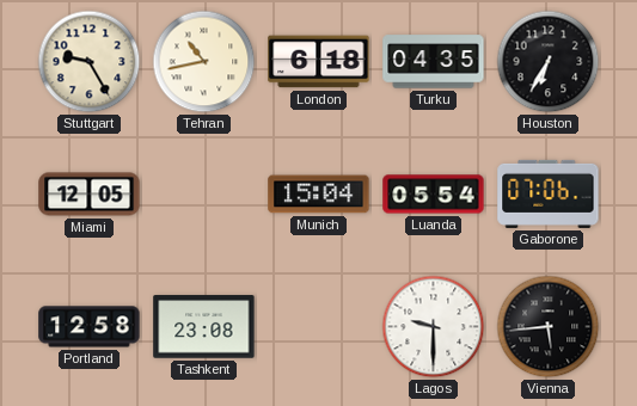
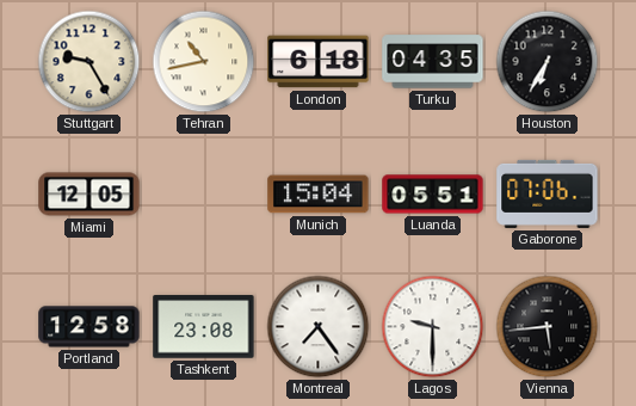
Luanda: 05:54 -> 05:51
Montreal: none -> 7:24
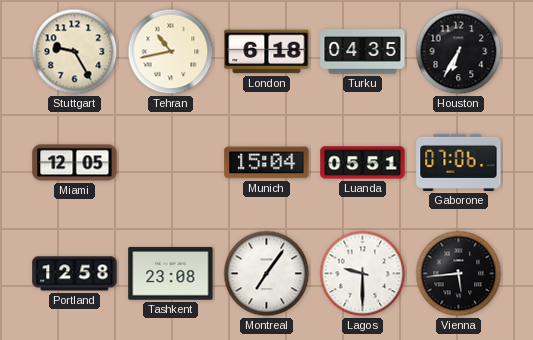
Montreal: 7:24 -> 7:06
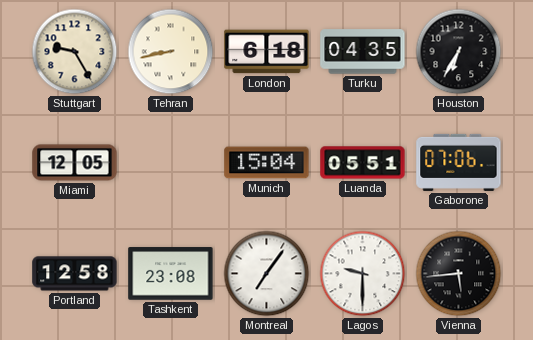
Tehran: 10:43 -> 8:43
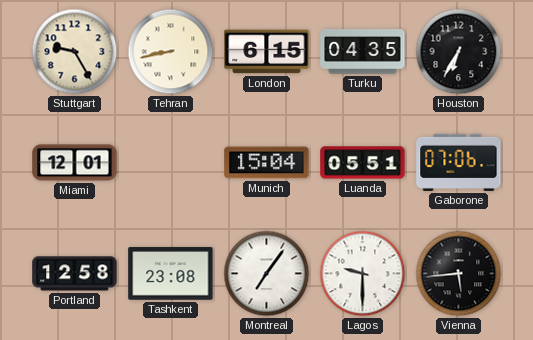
London: 6:18 -> 6:15
Miami: 12:05 -> 12:01
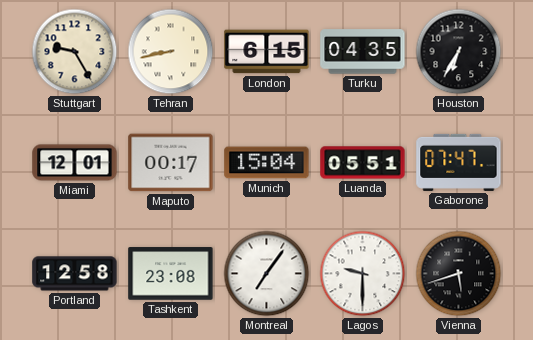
Maputo: none -> 00:17
Gaborone: 07:06 -> 07:47
Vienna: 5:44 -> 5:42
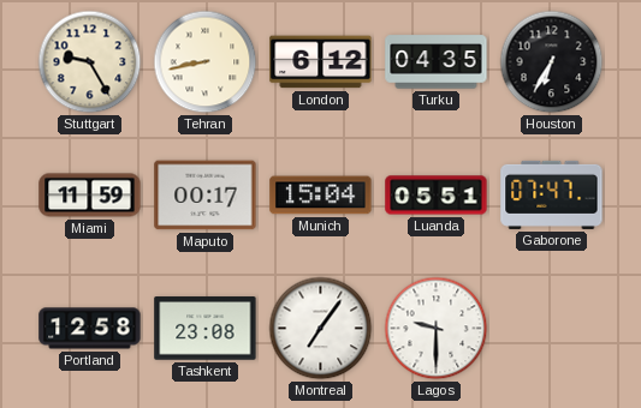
London: 6:15 -> 6:12
Miami: 12:01 -> 11:59
Vienna: 5:42 -> none
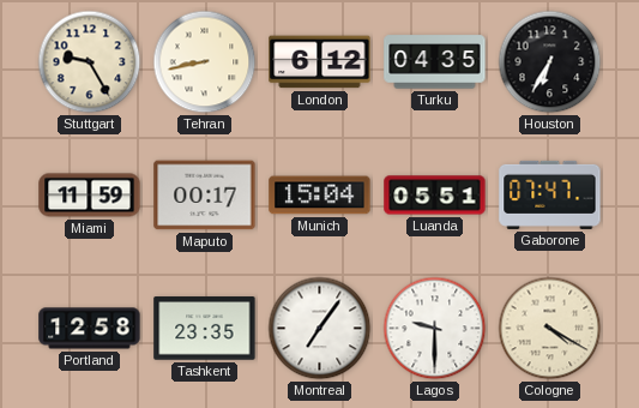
Tashkent: 23:08 -> 23:35
Cologne: none -> 4:20
